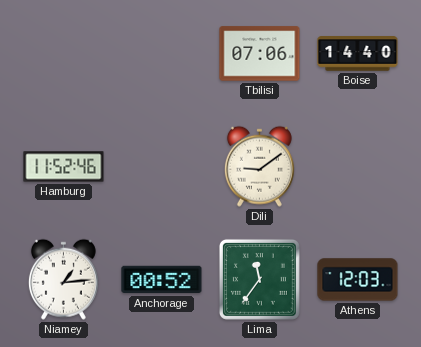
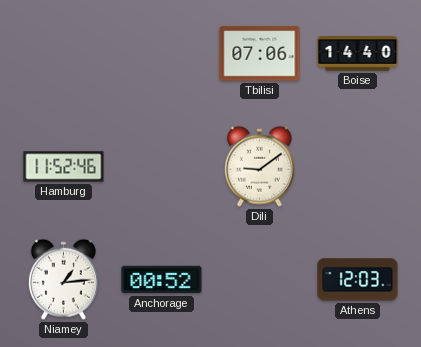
Lima: 11:36 -> none
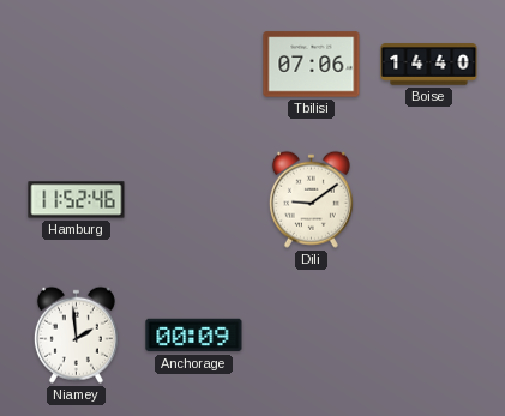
Niamey: 1:14 -> 1:59
Anchorage: 00:52 -> 00:09
Athens: 12:03 -> none
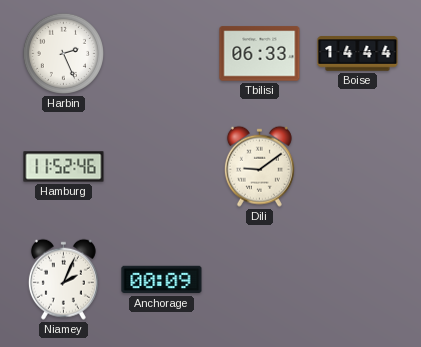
Harbin: none -> 2:26
Tbilisi: 07:06 -> 06:33
Boise: 14:40 -> 14:44
Niamey: 1:59 -> 2:04
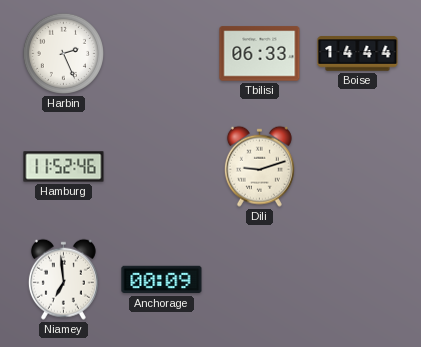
Dili: 9:09 -> 9:12
Niamey: 2:04 -> 6:59
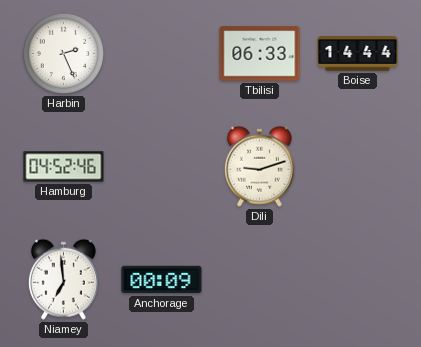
Hamburg: 11:52 -> 04:52
